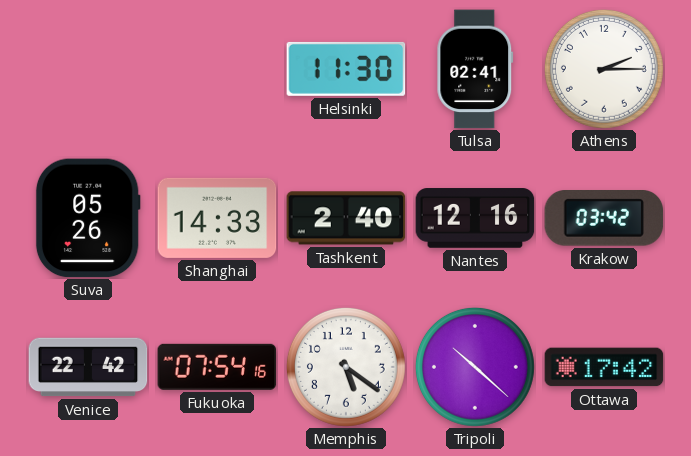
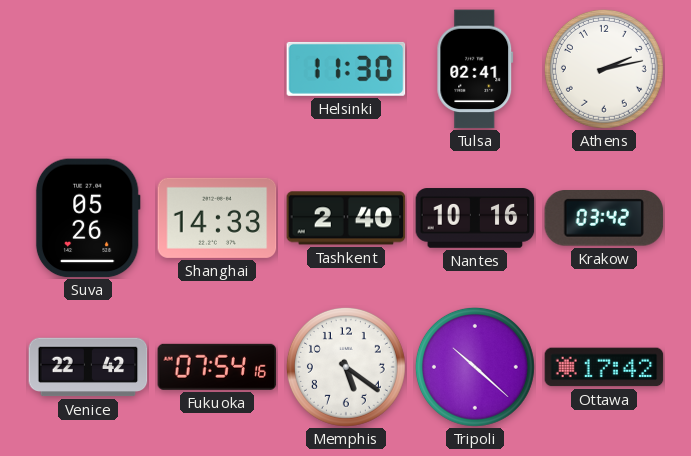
Athens: 2:15 -> 2:13
Nantes: 12:16 -> 10:16
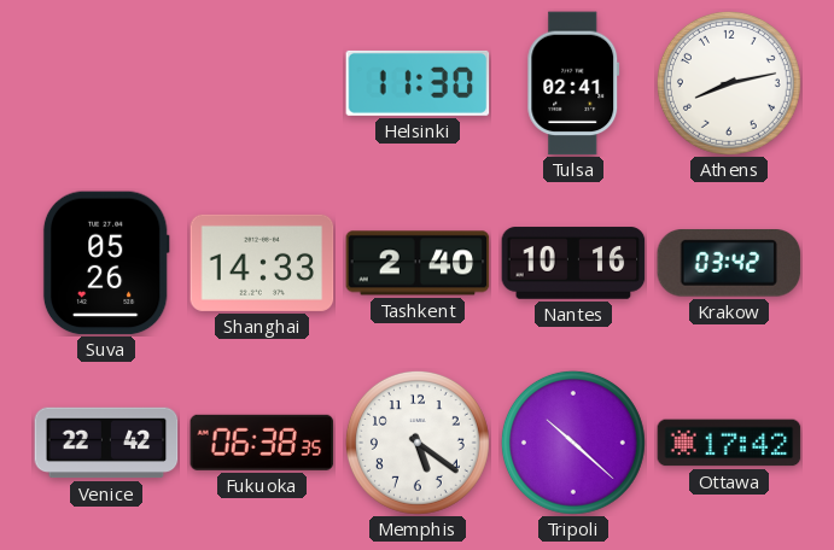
Athens: 2:13 -> 8:13
Fukuoka: 07:54 -> 06:38
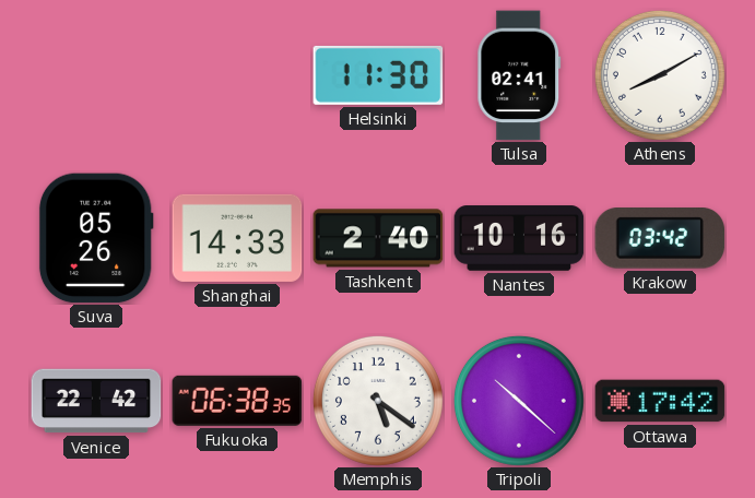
Athens: 8:13 -> 8:10
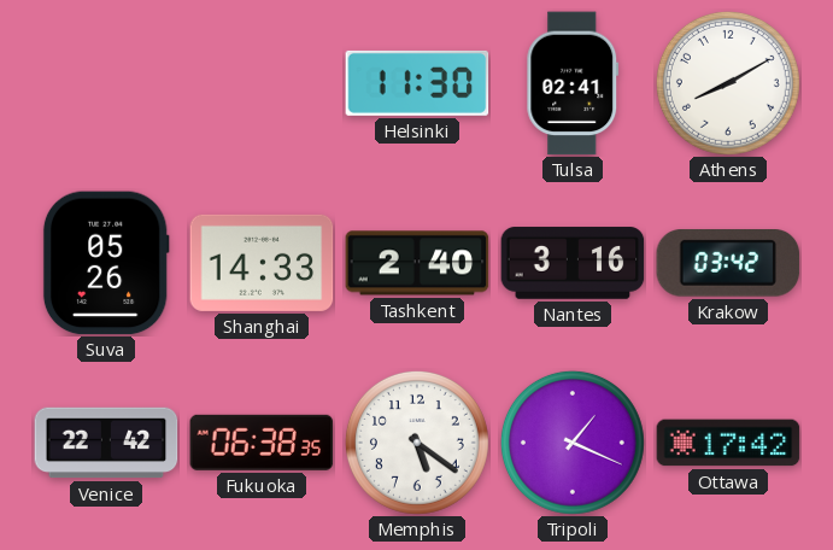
Nantes: 10:16 -> 3:16
Tripoli: 10:22 -> 1:19
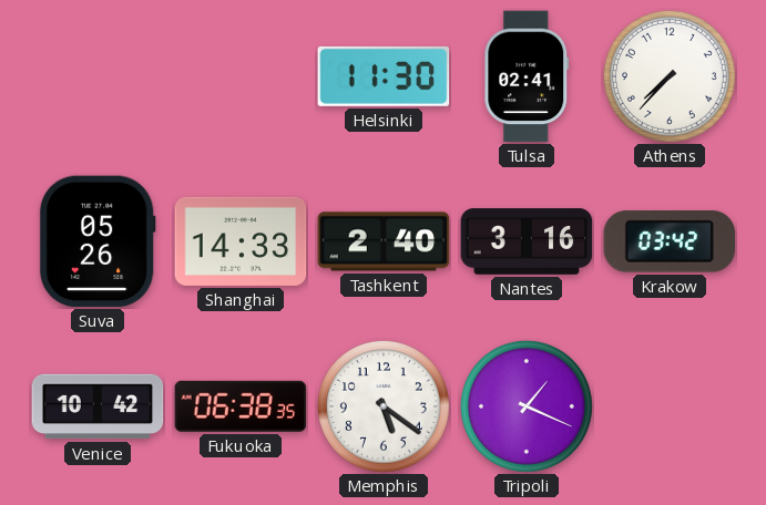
Athens: 8:10 -> 7:37
Venice: 22:42 -> 10:42
Ottawa: 17:42 -> none
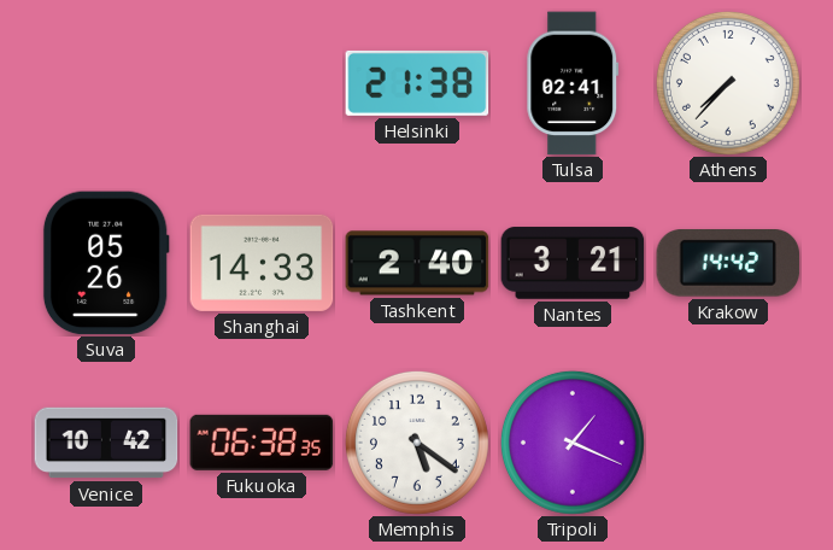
Helsinki: 11:30 -> 21:38
Nantes: 3:16 -> 3:21
Krakow: 03:42 -> 14:42
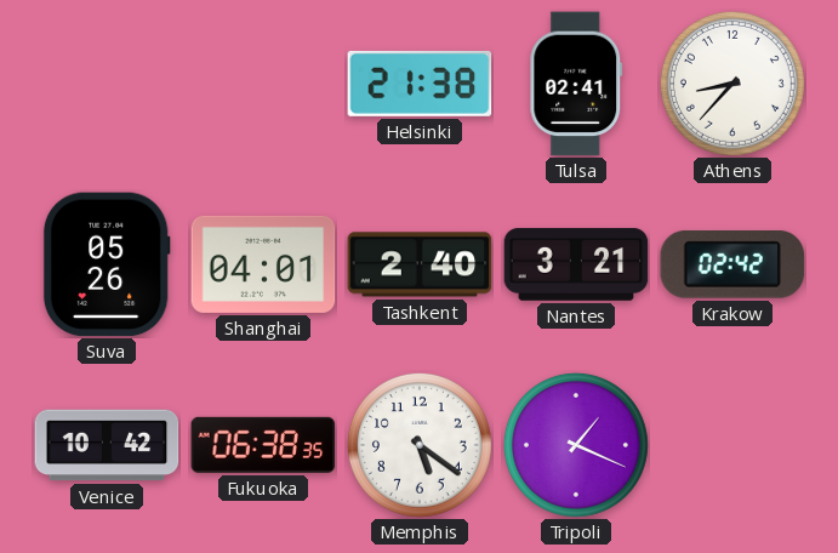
Athens: 7:37 -> 8:37
Shanghai: 14:33 -> 04:01
Krakow: 14:42 -> 02:42
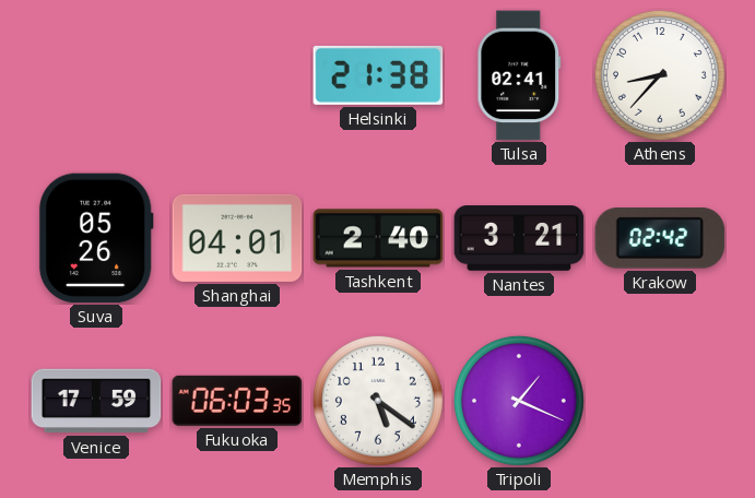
Venice: 10:42 -> 17:59
Fukuoka: 06:38 -> 06:03
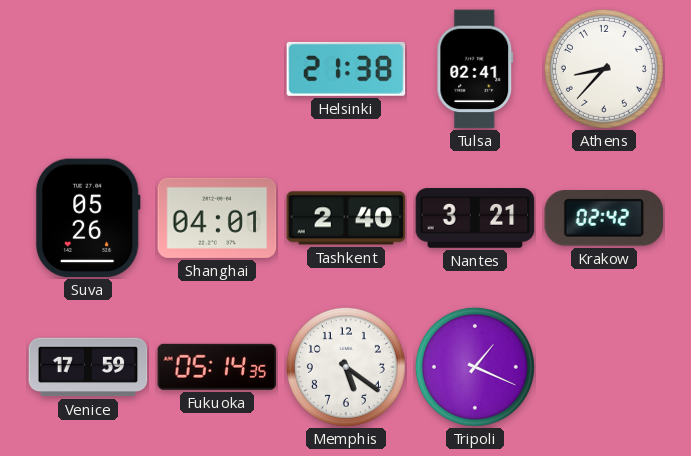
Fukuoka: 06:03 -> 05:14
